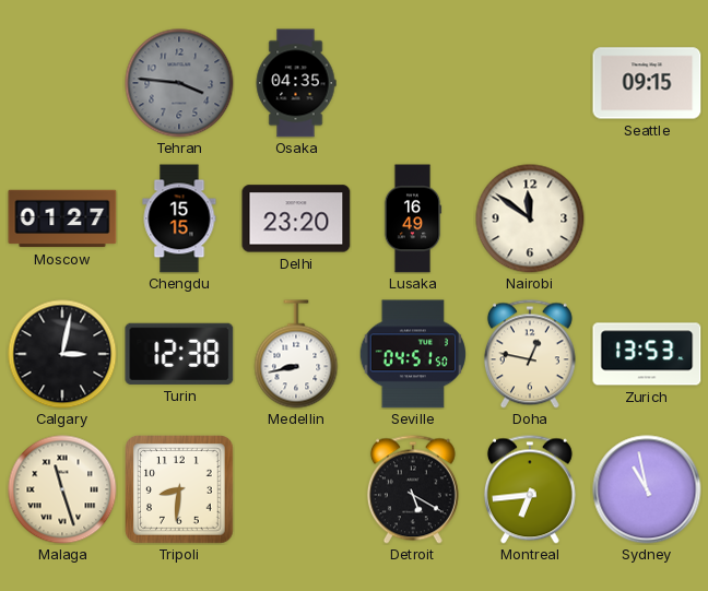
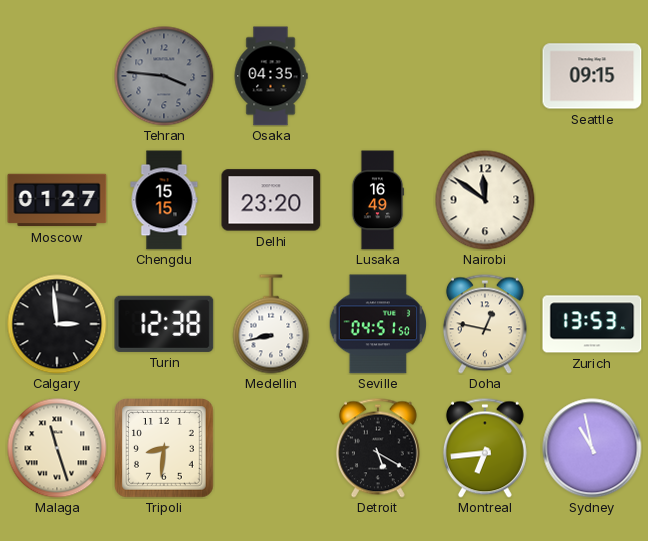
Calgary: 3:02 -> 2:59
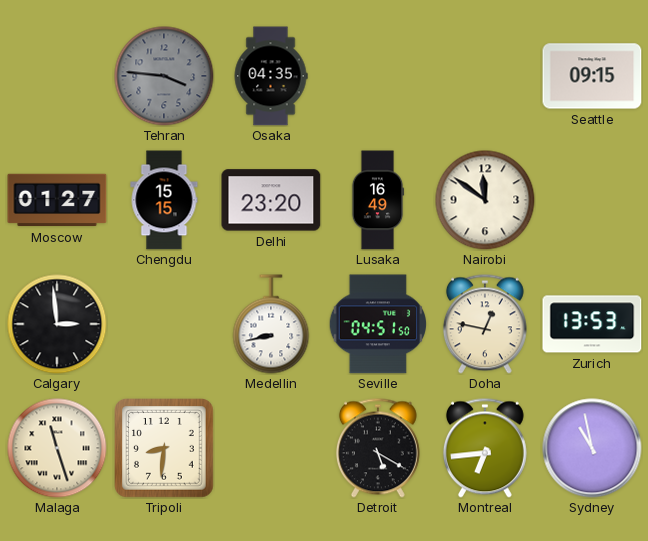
Turin: 12:38 -> none
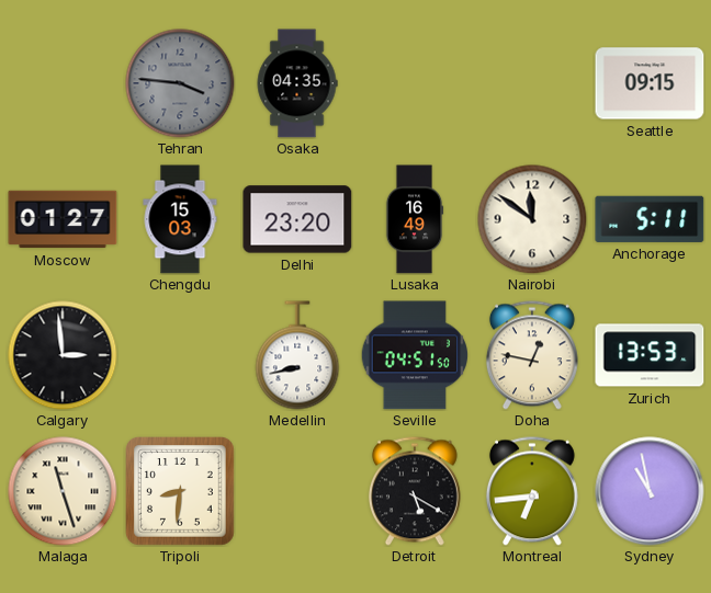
Chengdu: 15:15 -> 15:03
Anchorage: none -> 5:11
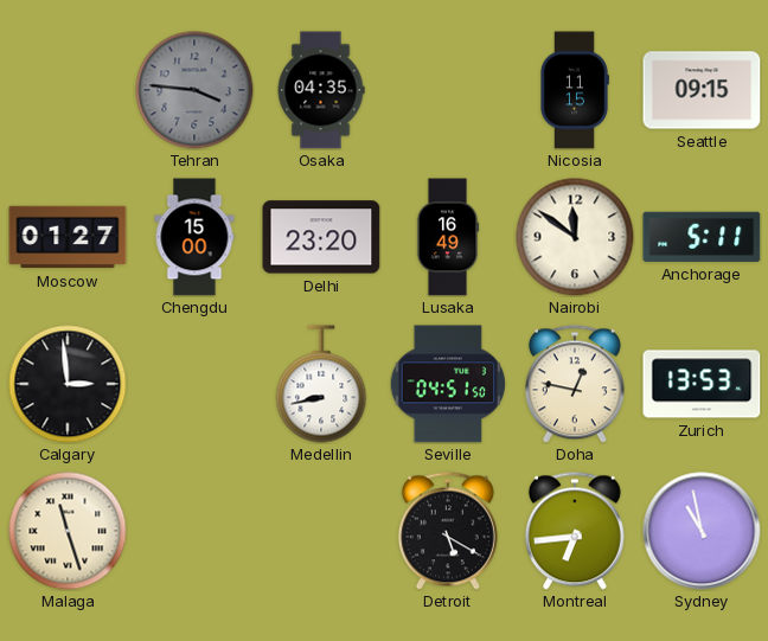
Nicosia: none -> 11:15
Chengdu: 15:03 -> 15:00
Tripoli: 8:31 -> none
